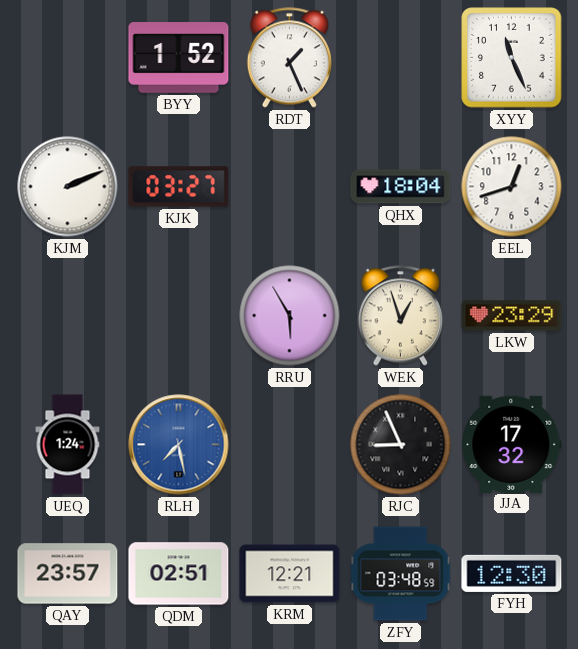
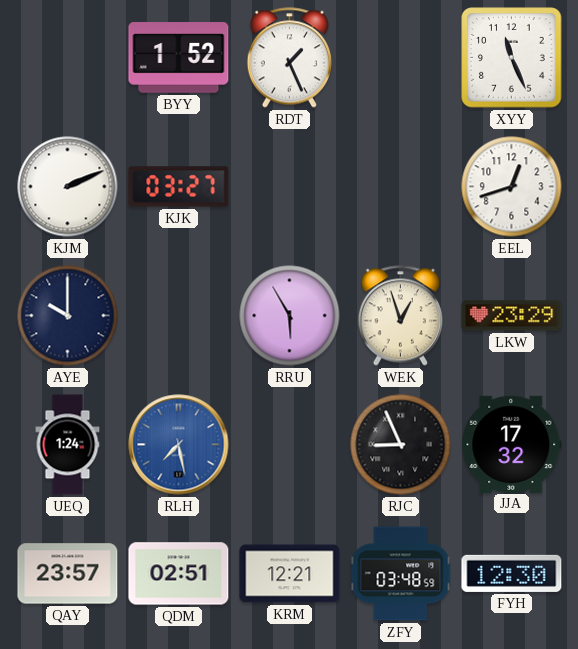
QHX: 18:04 -> none
AYE: none -> 10:00
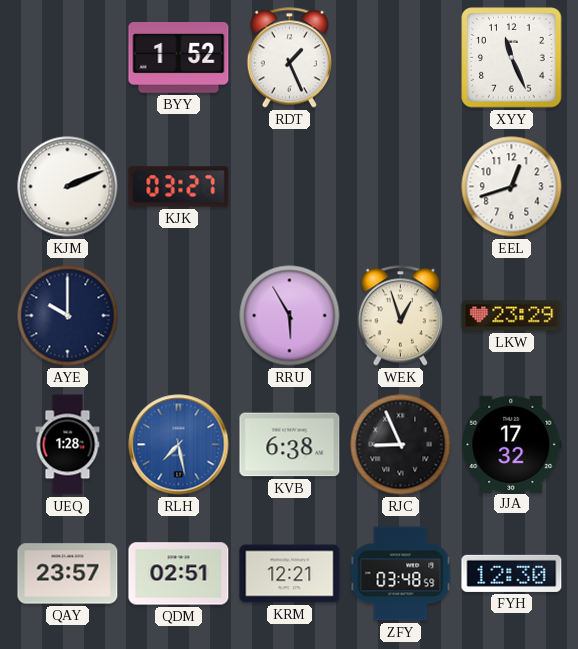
UEQ: 1:24 -> 1:28
KVB: none -> 6:38
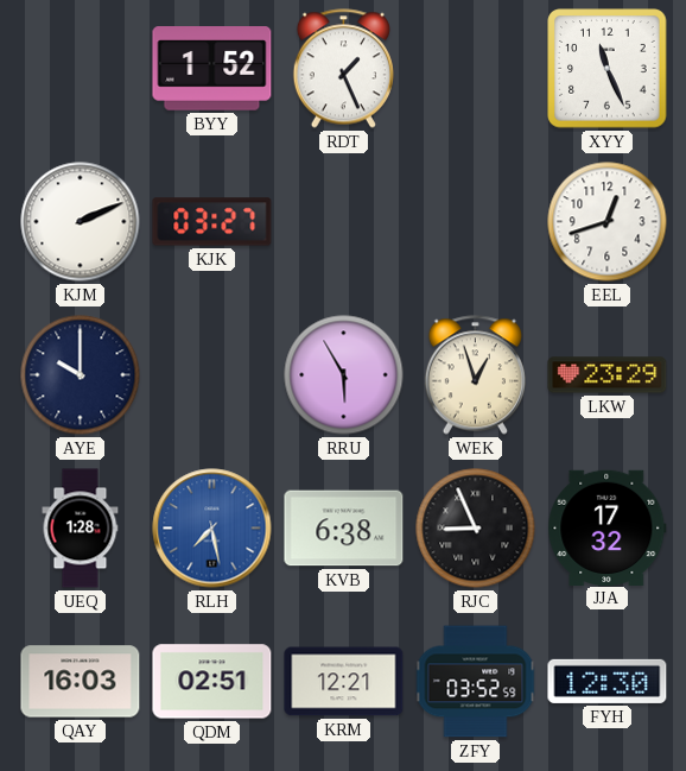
QAY: 23:57 -> 16:03
ZFY: 03:48 -> 03:52
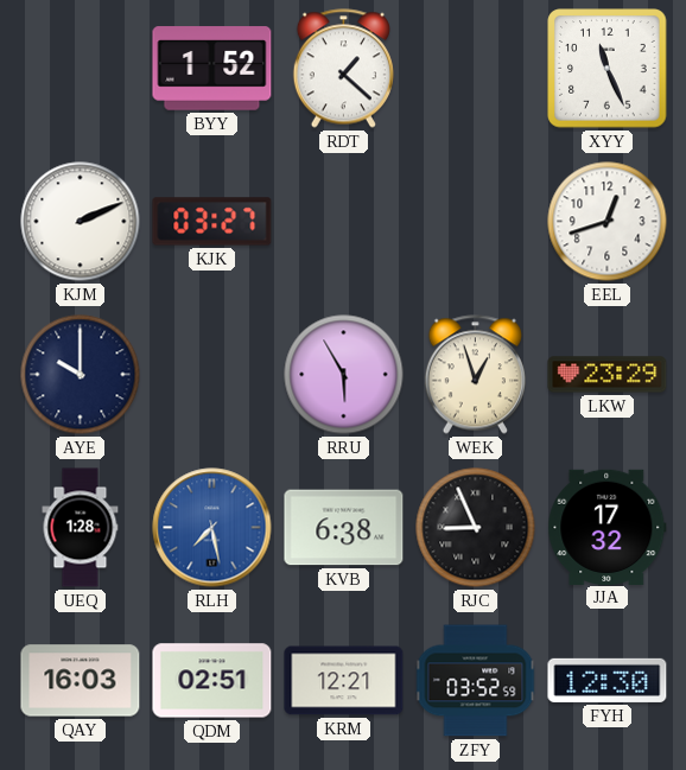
RDT: 1:26 -> 1:22
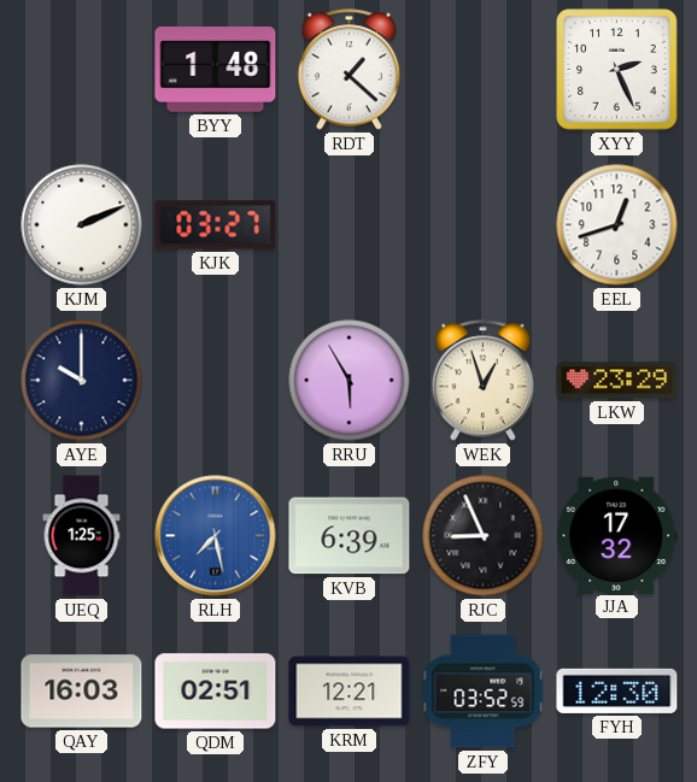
BYY: 1:52 -> 1:48
XYY: 11:26 -> 2:26
UEQ: 1:28 -> 1:25
KVB: 6:38 -> 6:39
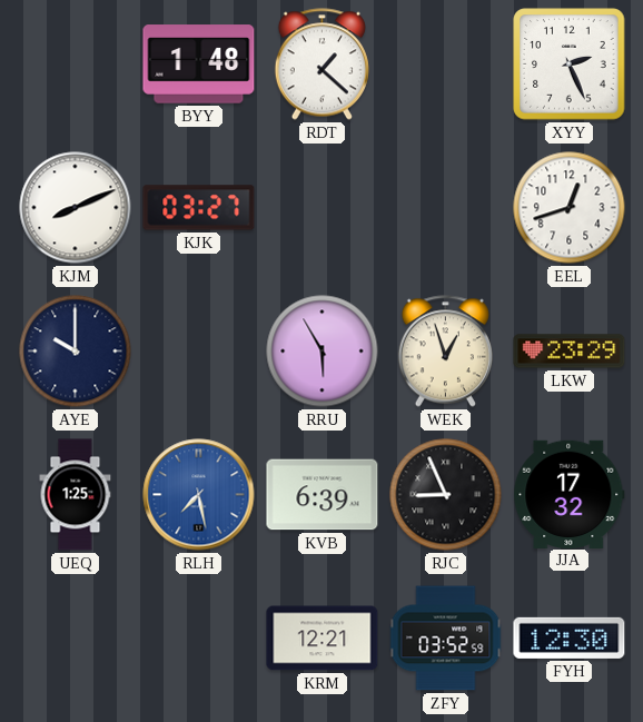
KJM: 2:11 -> 8:11
QAY: 16:03 -> none
QDM: 02:51 -> none
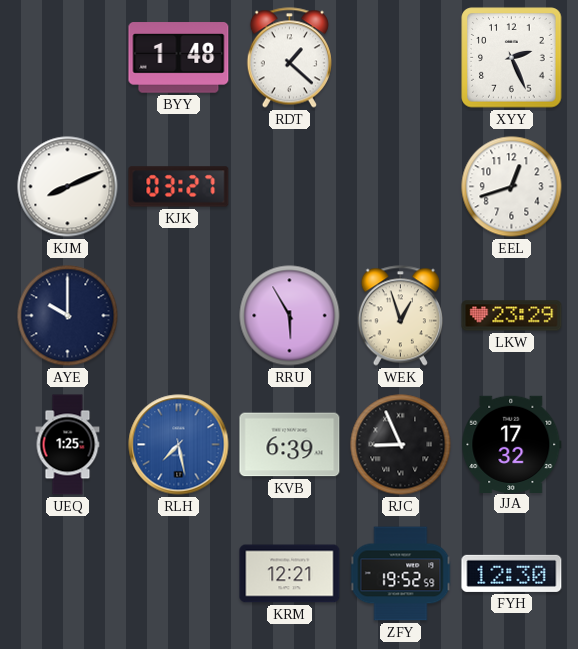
ZFY: 03:52 -> 19:52
